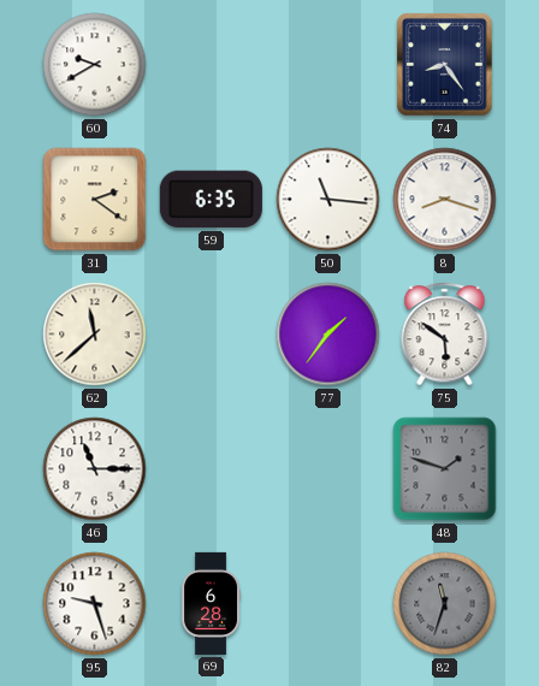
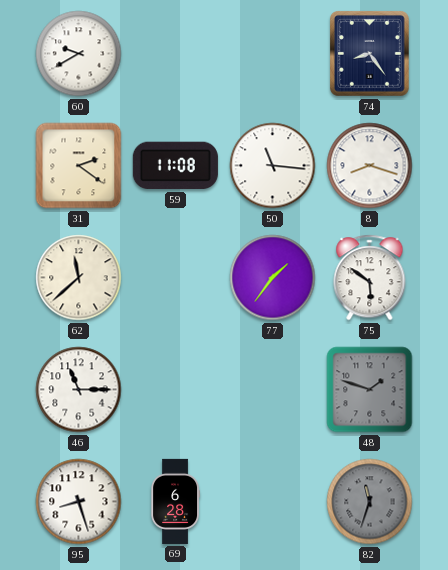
59: 6:35 -> 11:08
95: 9:27 -> 8:27
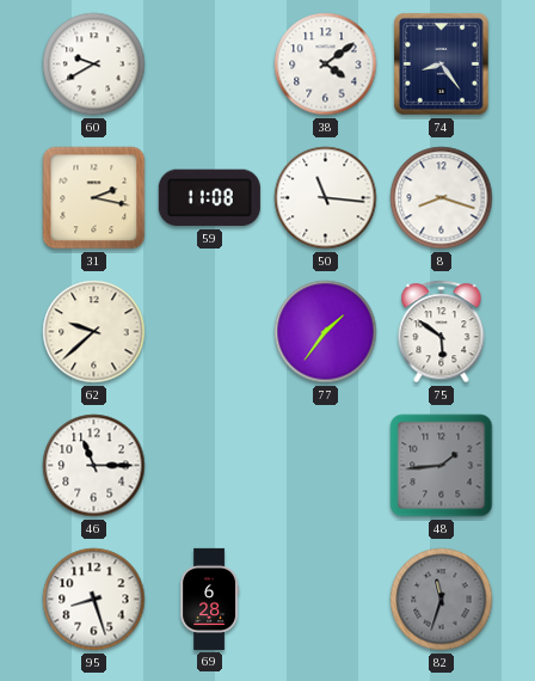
38: none -> 4:09
31: 2:21 -> 2:17
62: 11:38 -> 9:38
48: 1:48 -> 1:44
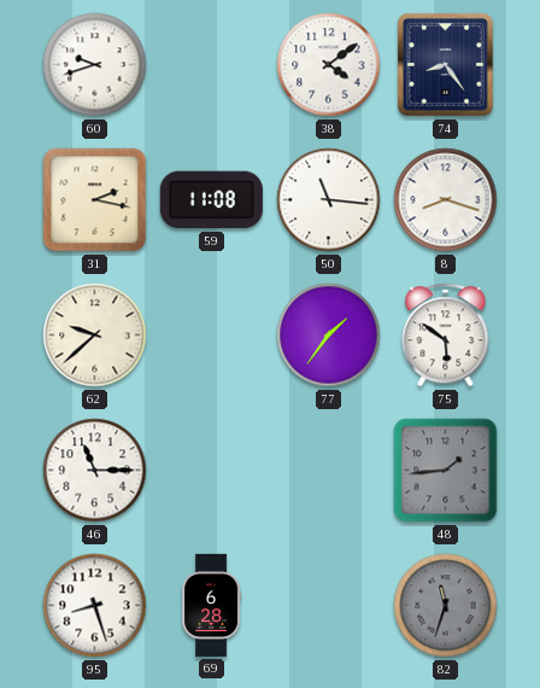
60: 9:40 -> 9:42
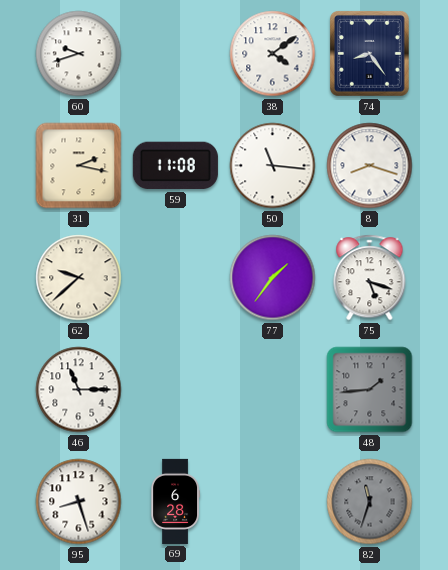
75: 5:51 -> 5:18
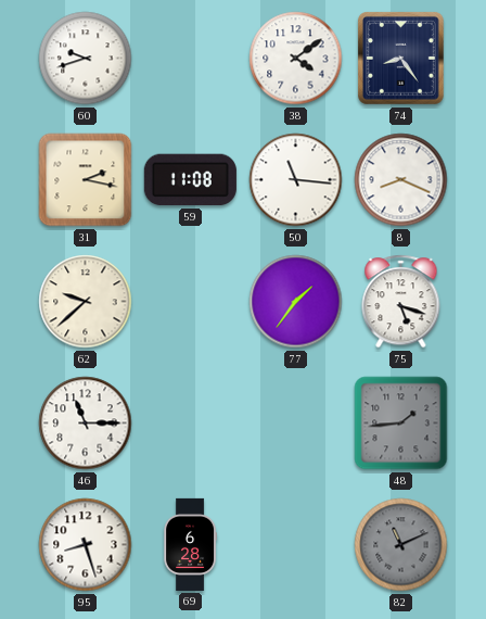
8: 8:18 -> 8:19
82: 11:33 -> 11:11
